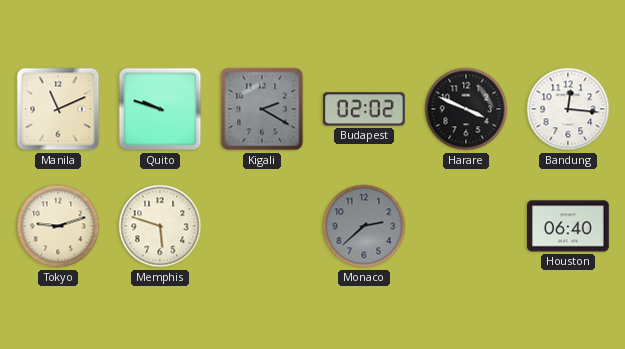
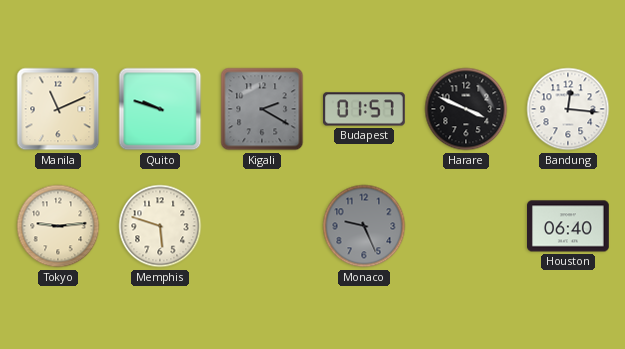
Budapest: 02:02 -> 01:57
Tokyo: 9:12 -> 9:14
Monaco: 2:38 -> 9:26
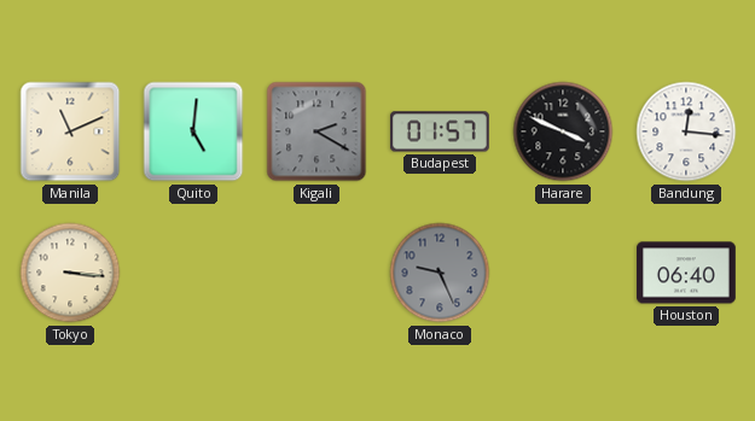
Quito: 9:48 -> 5:01
Tokyo: 9:14 -> 3:16
Memphis: 5:48 -> none
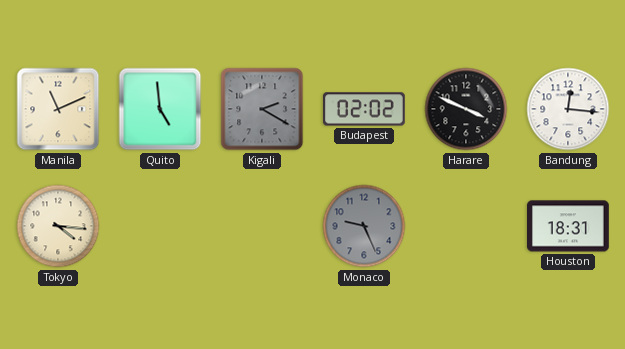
Quito: 5:01 -> 4:59
Budapest: 01:57 -> 02:02
Tokyo: 3:16 -> 4:16
Houston: 06:40 -> 18:31
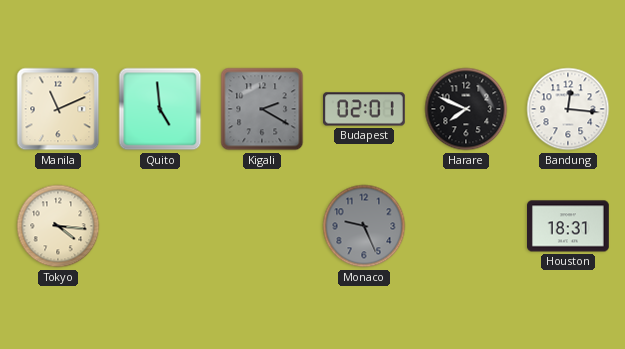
Budapest: 02:02 -> 02:01
Harare: 3:49 -> 7:49
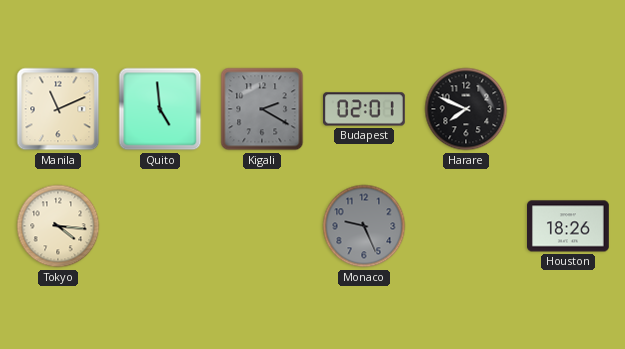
Bandung: 12:16 -> none
Houston: 18:31 -> 18:26
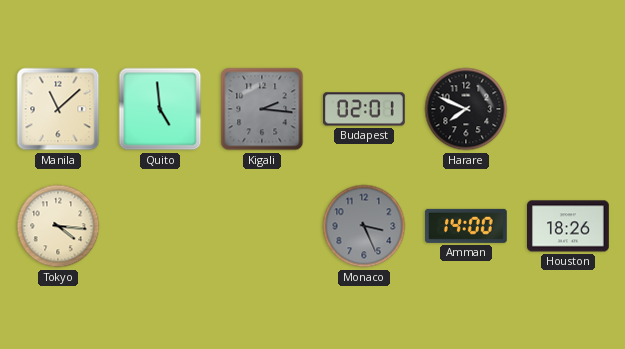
Manila: 11:11 -> 11:08
Kigali: 2:20 -> 2:16
Monaco: 9:26 -> 3:26
Amman: none -> 14:00
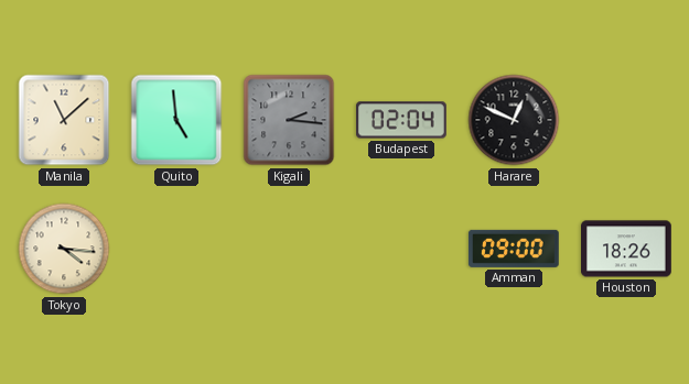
Budapest: 02:01 -> 02:04
Harare: 7:49 -> 12:49
Monaco: 3:26 -> none
Amman: 14:00 -> 09:00
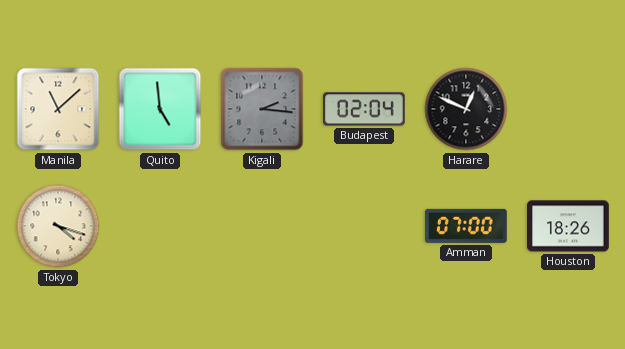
Tokyo: 4:16 -> 4:18
Amman: 09:00 -> 07:00
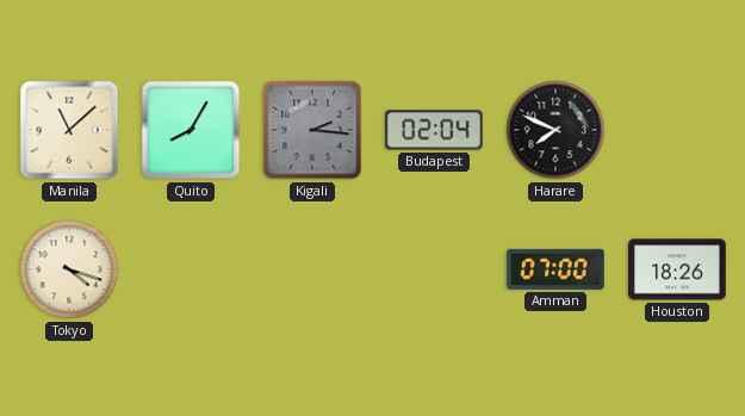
Quito: 4:59 -> 8:05
Harare: 12:49 -> 7:49
